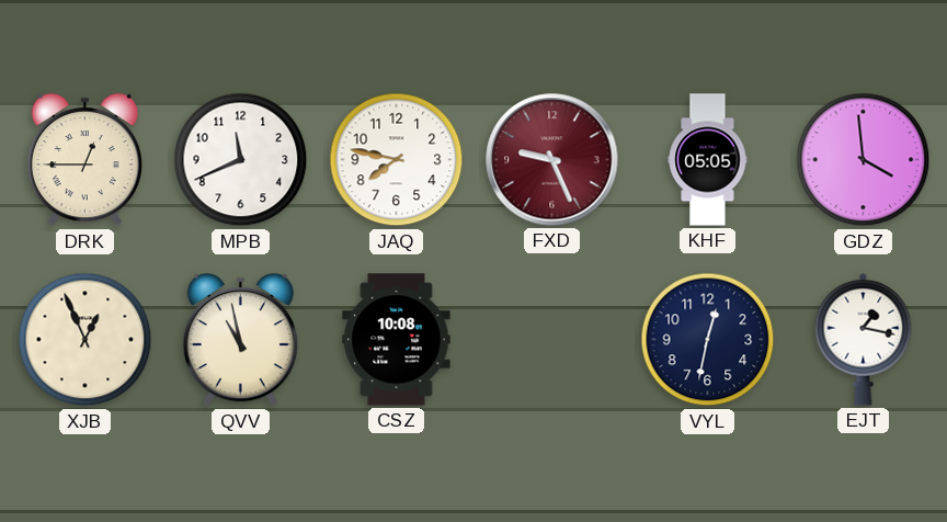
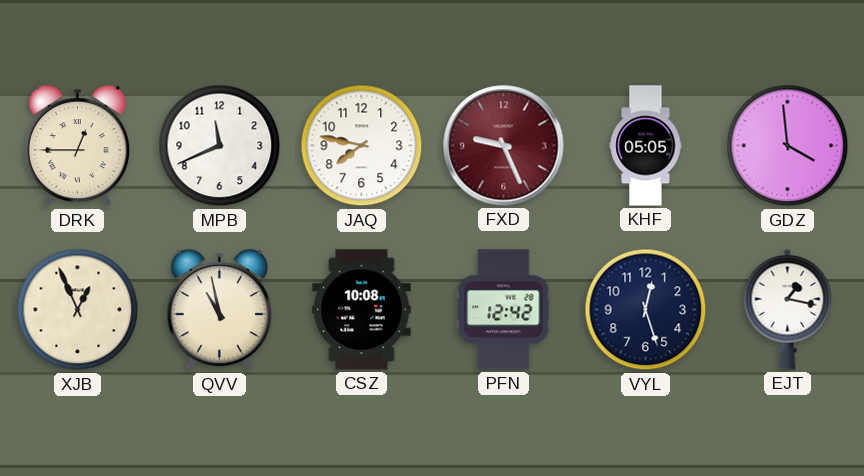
PFN: none -> 12:42
VYL: 12:32 -> 12:27
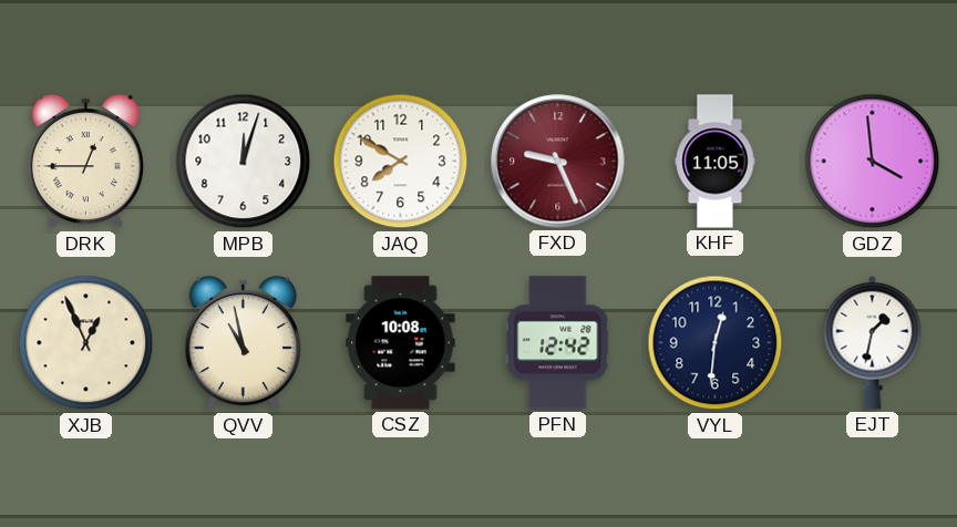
MPB: 11:41 -> 12:03
JAQ: 7:47 -> 7:50
KHF: 05:05 -> 11:05
VYL: 12:27 -> 12:31
EJT: 1:17 -> 1:32
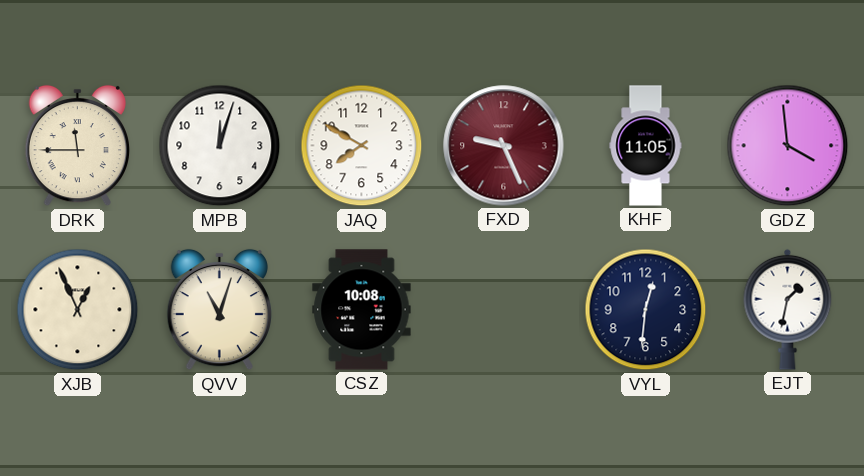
DRK: 12:45 -> 11:45
QVV: 10:58 -> 11:03
PFN: 12:42 -> none
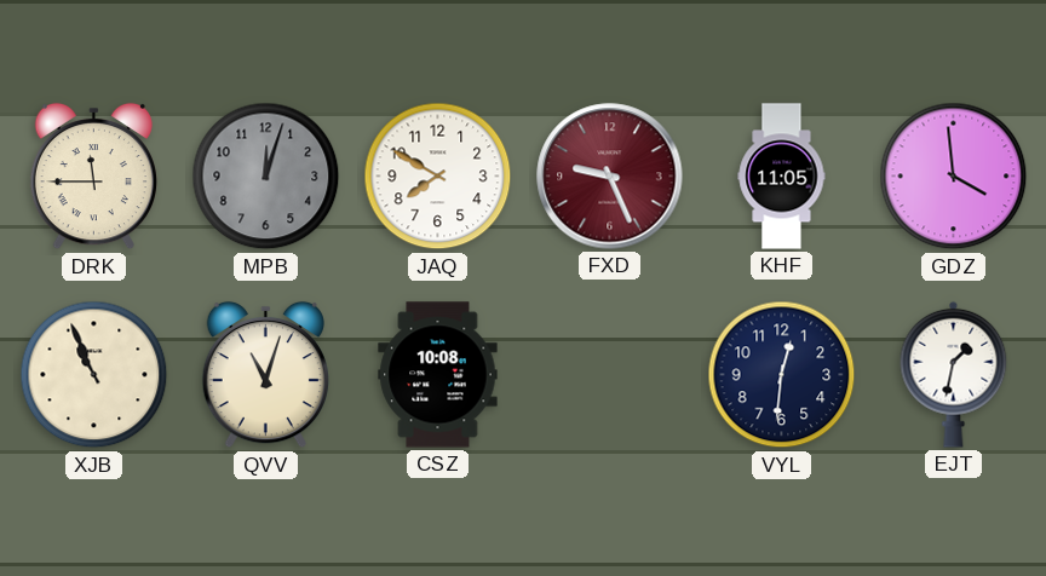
MPB dial: white -> grey
XJB: 12:56 -> 10:56
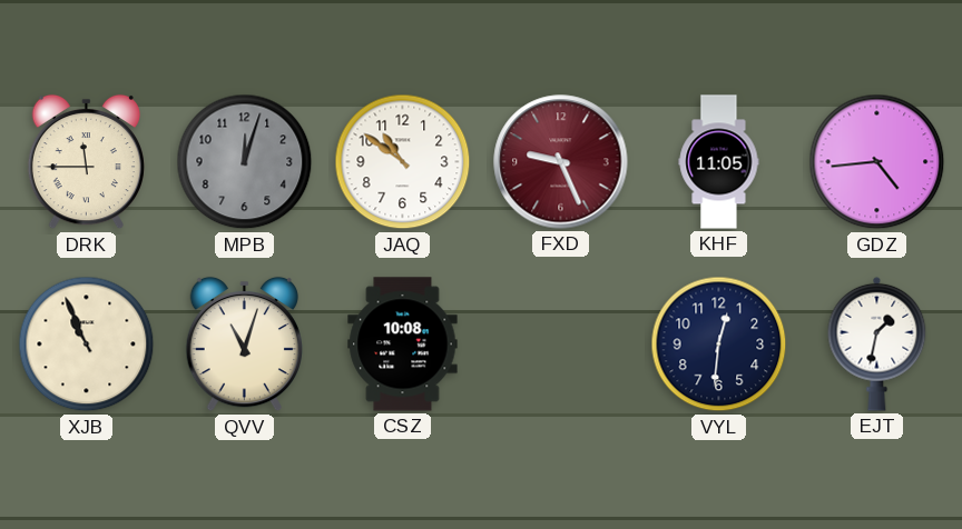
JAQ: 7:50 -> 10:51
GDZ: 3:59 -> 4:44
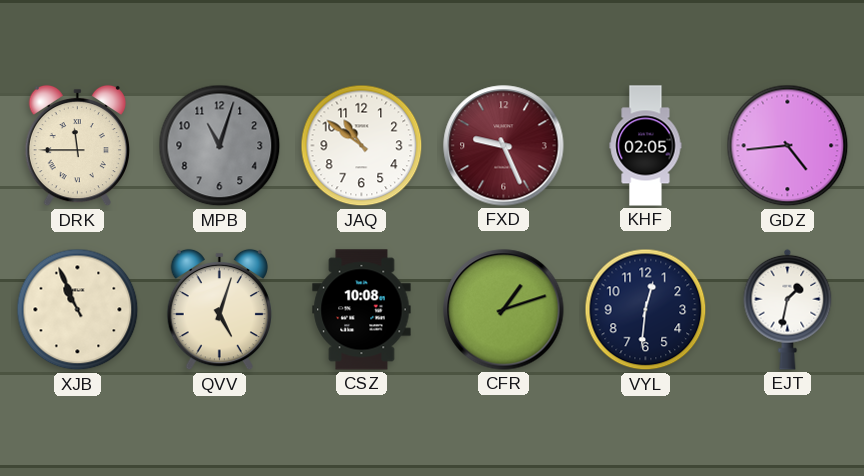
MPB: 12:03 -> 11:03
KHF: 11:05 -> 02:05
QVV: 11:03 -> 5:03
CFR: none -> 1:12
